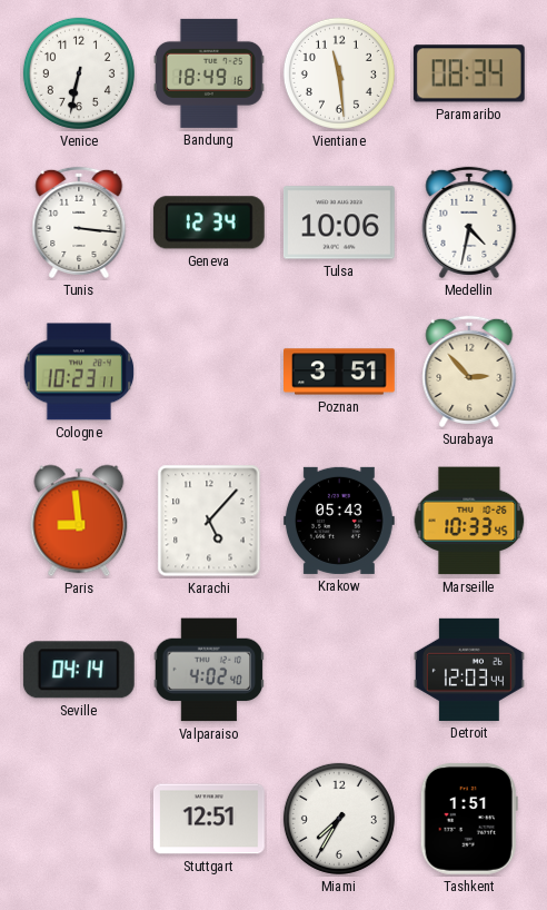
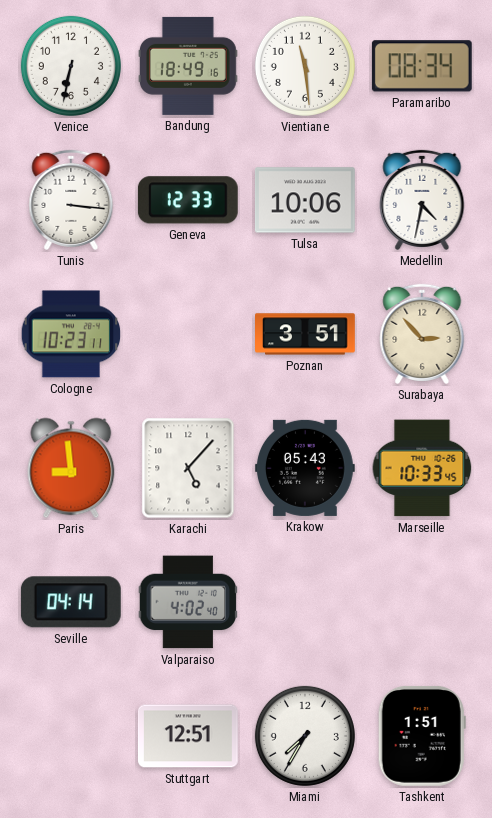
Geneva: 12:34 -> 12:33
Detroit: 12:03 -> none
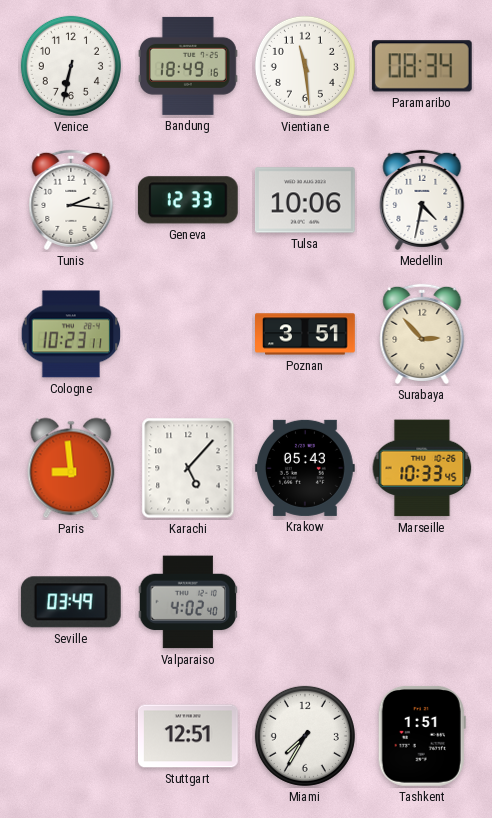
Tunis: 3:16 -> 2:16
Seville: 04:14 -> 03:49
